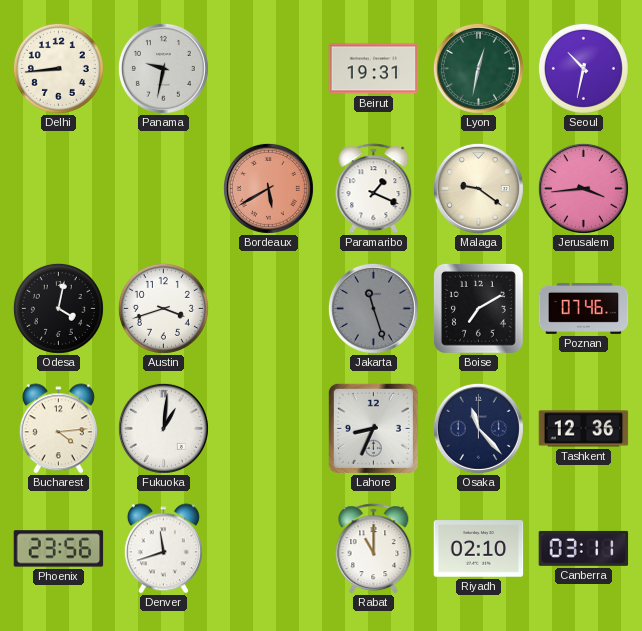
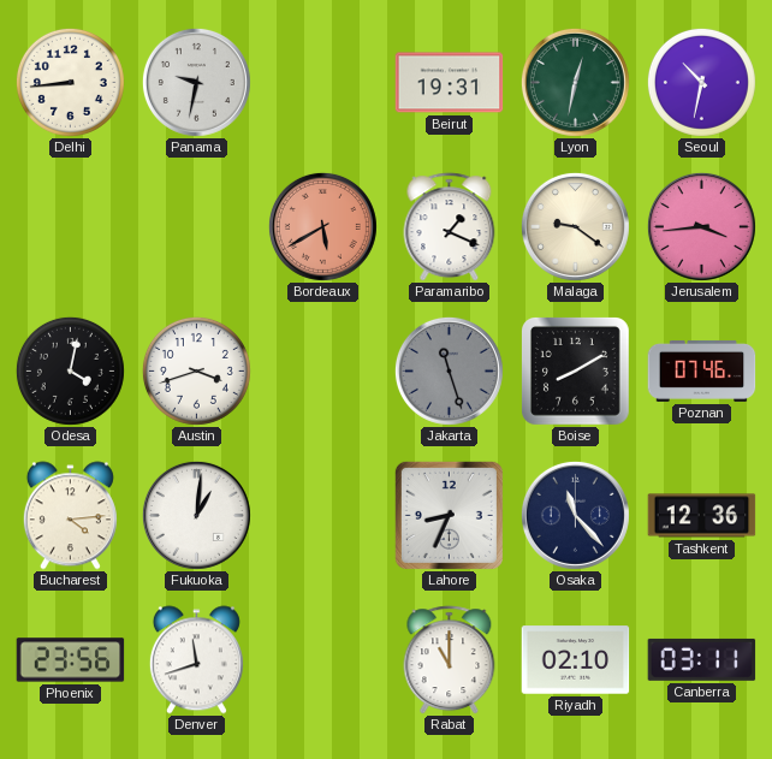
Boise: 7:10 -> 8:10
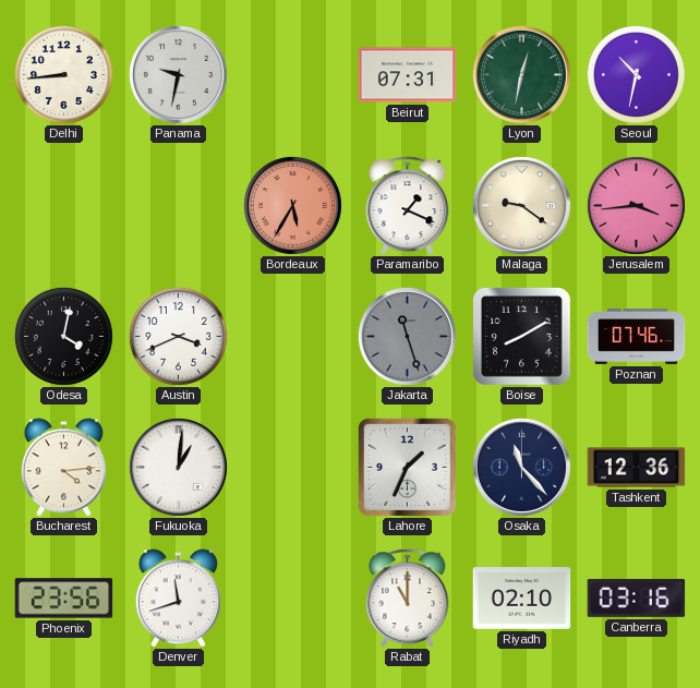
Beirut: 19:31 -> 07:31
Bordeaux: 5:40 -> 5:35
Austin: 3:42 -> 3:41
Lahore: 8:34 -> 1:34
Canberra: 03:11 -> 03:16
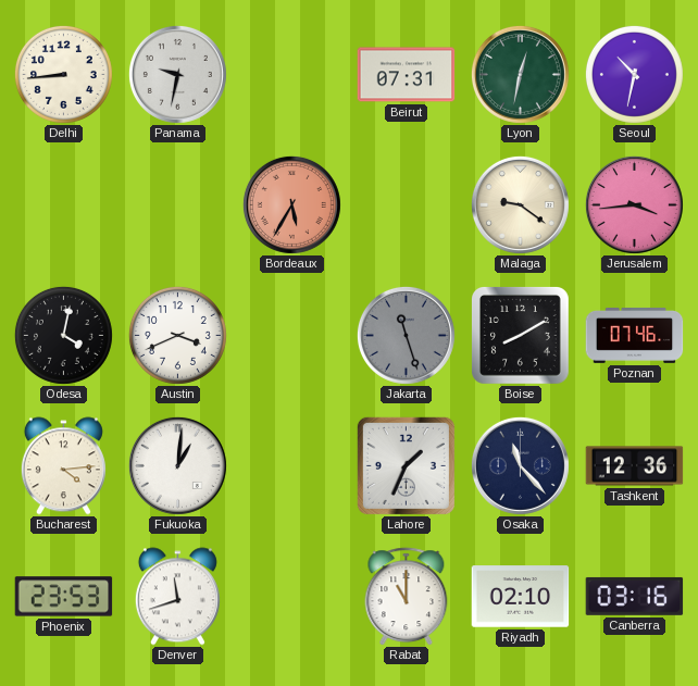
Paramaribo: 1:19 -> none
Phoenix: 23:56 -> 23:53
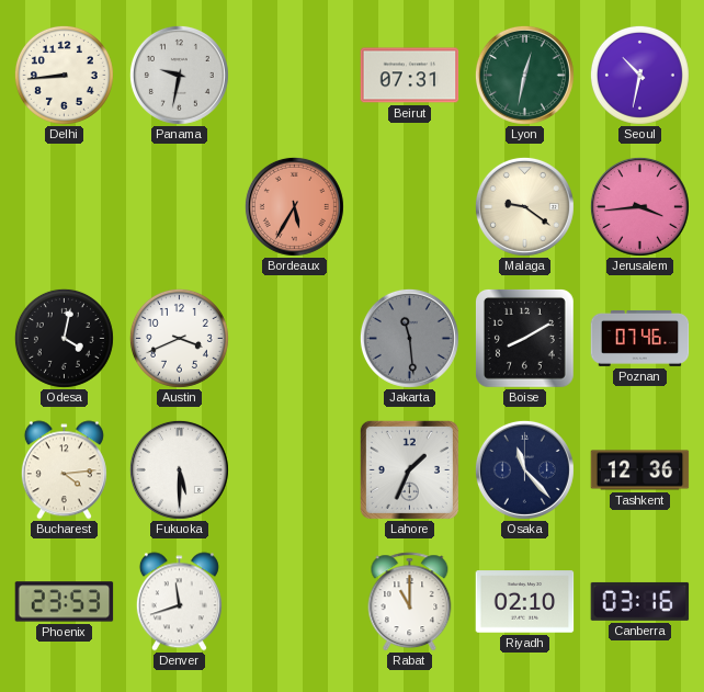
Jakarta: 11:27 -> 11:29
Fukuoka: 1:01 -> 5:30
